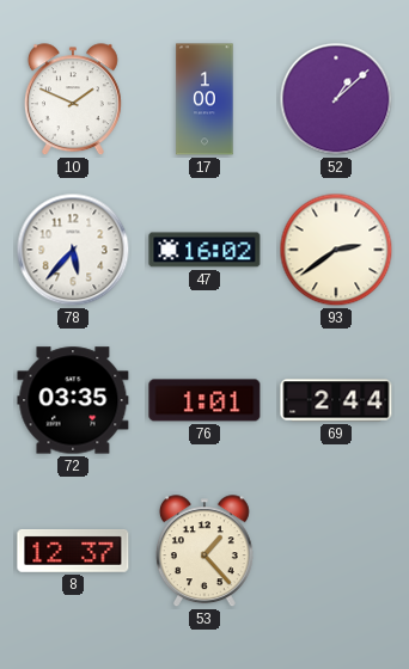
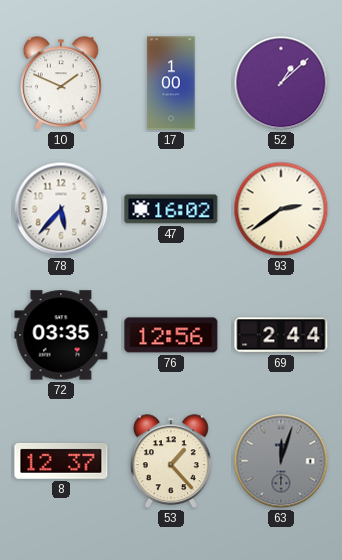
76: 1:01 -> 12:56
63: none -> 12:03
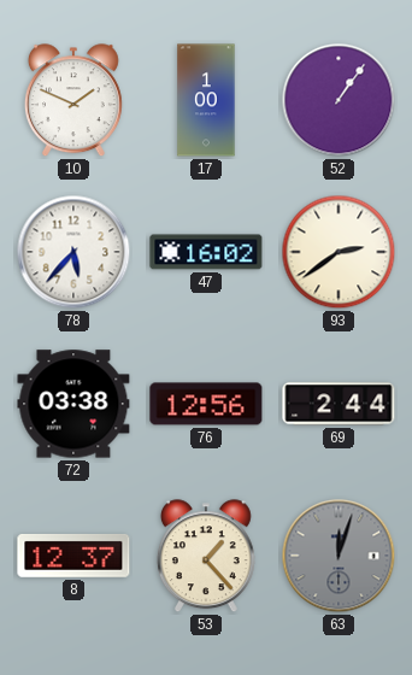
52: 1:08 -> 1:06
72: 03:35 -> 03:38
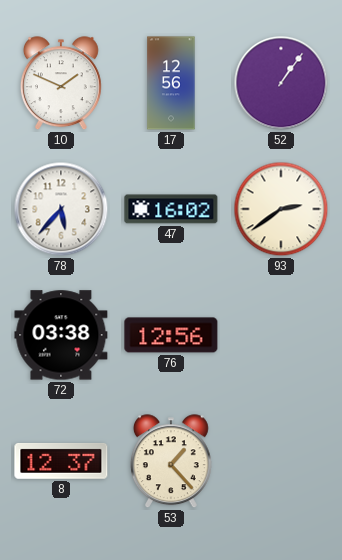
17: 1:00 -> 12:56
69: 2:44 -> none
63: 12:03 -> none
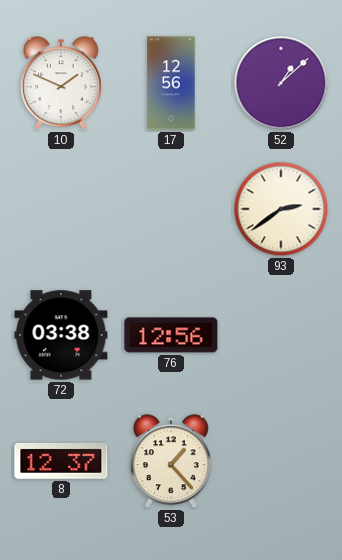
52: 1:06 -> 1:08
78: 5:37 -> none
47: 16:02 -> none
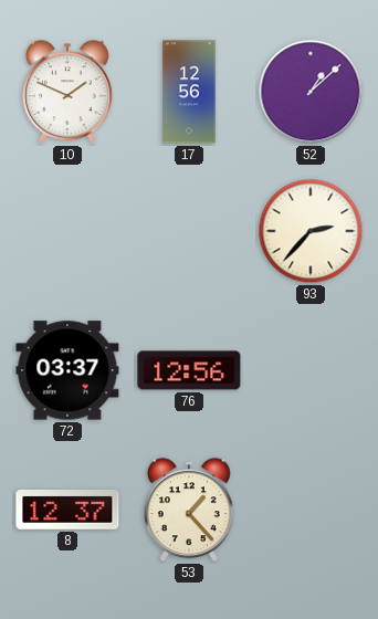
93: 2:39 -> 2:37
72: 03:38 -> 03:37
